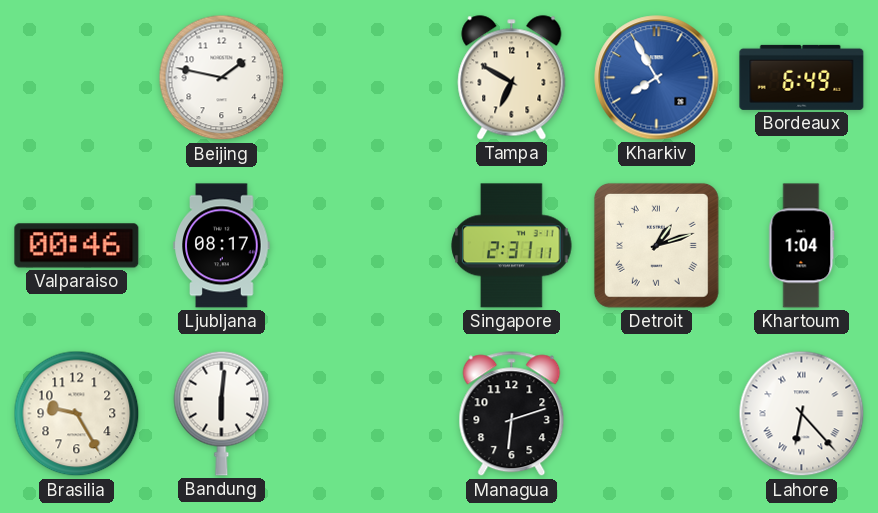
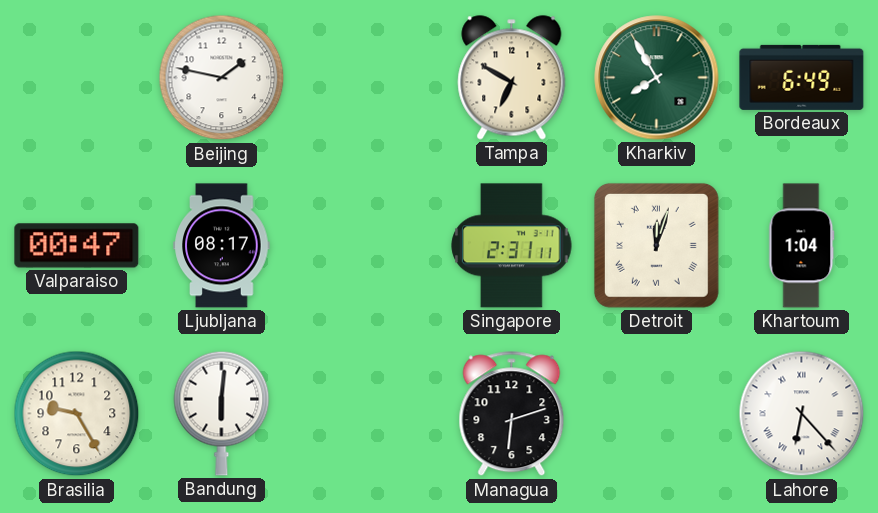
Kharkiv dial: blue -> green
Valparaiso: 00:46 -> 00:47
Detroit: 1:12 -> 12:03
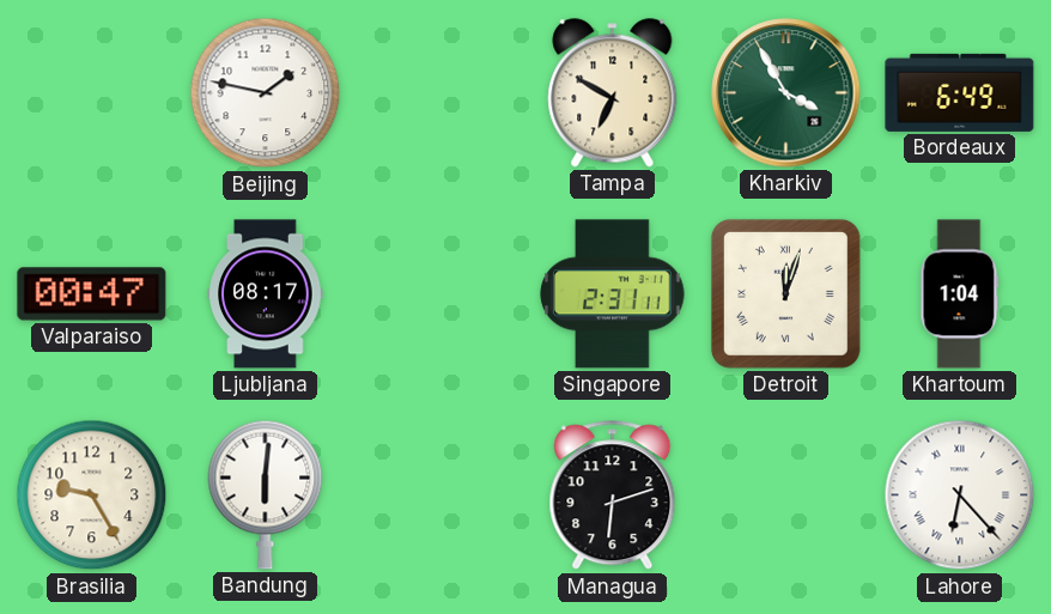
Kharkiv: 7:55 -> 3:55
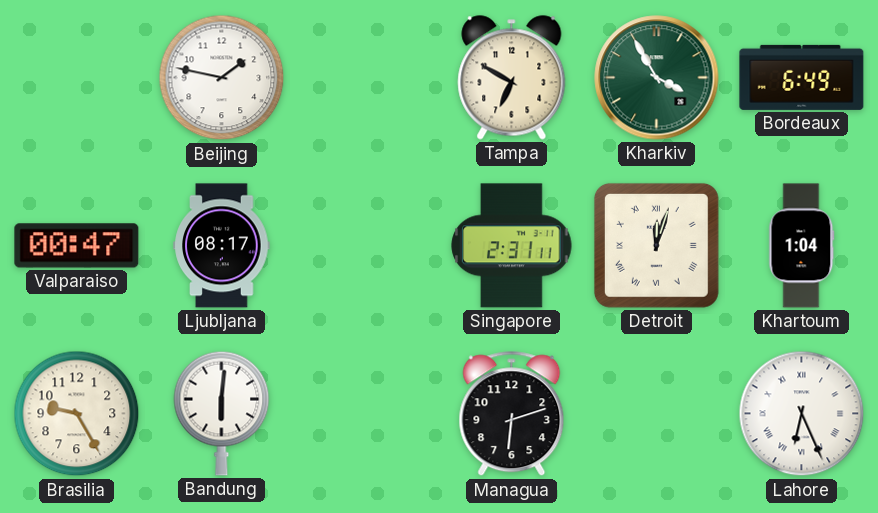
Lahore: 6:23 -> 6:26
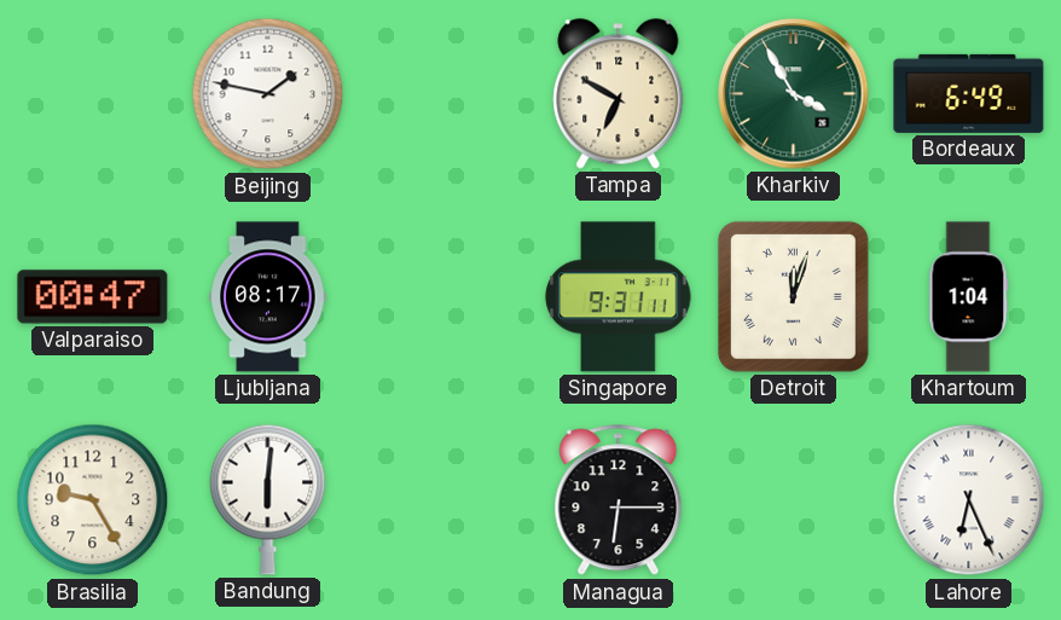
Singapore: 2:31 -> 9:31
Managua: 6:12 -> 6:15
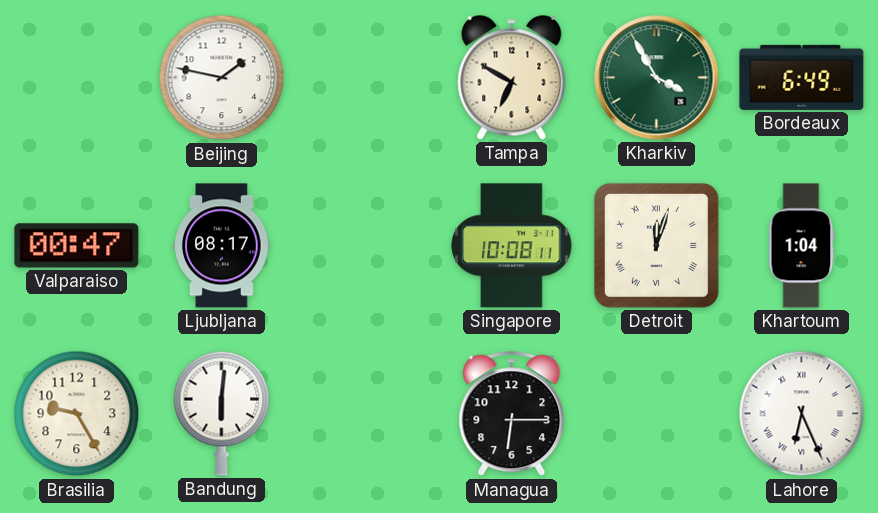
Singapore: 9:31 -> 10:08
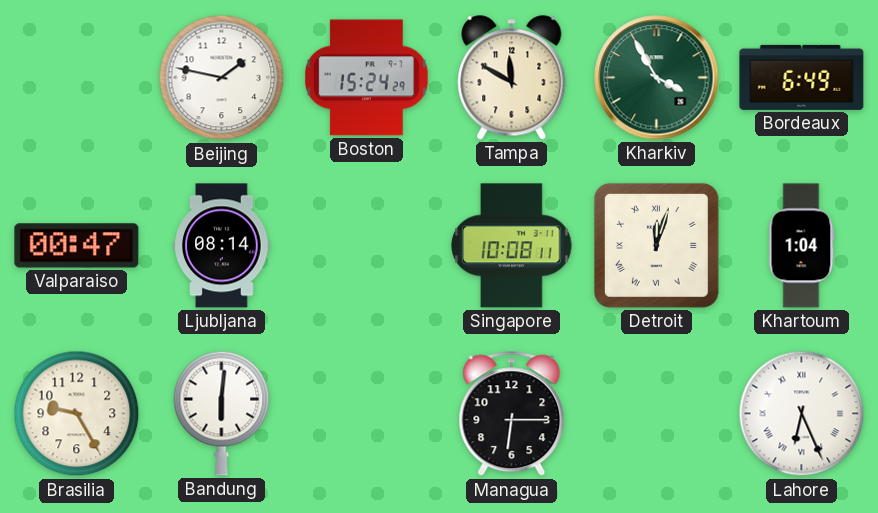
Boston: none -> 15:24
Tampa: 6:50 -> 11:50
Ljubljana: 08:17 -> 08:14
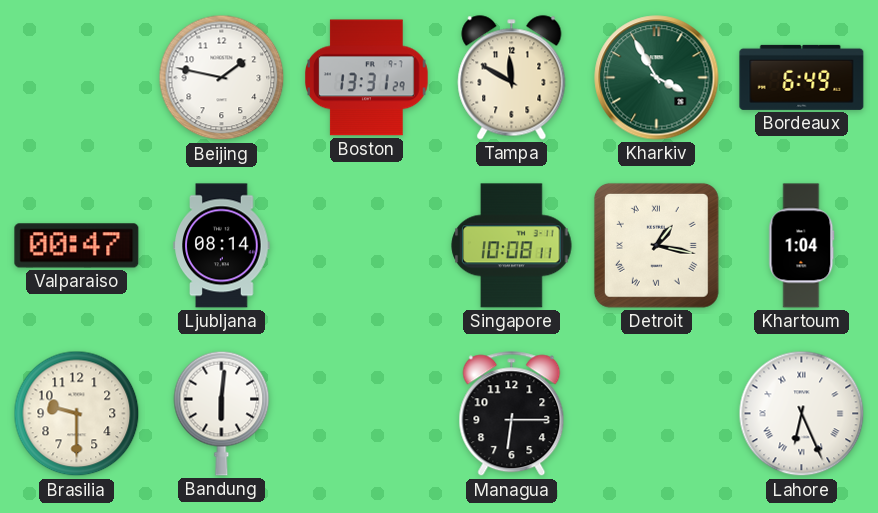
Boston: 15:24 -> 13:31
Detroit: 12:03 -> 1:17
Brasilia: 9:25 -> 9:30
